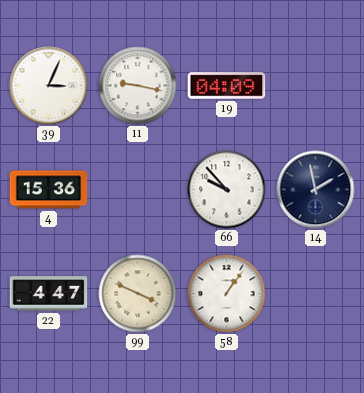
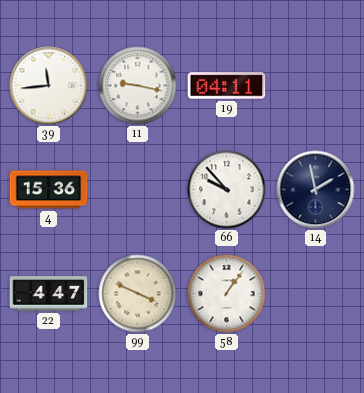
39: 3:04 -> 11:44
19: 04:09 -> 04:11
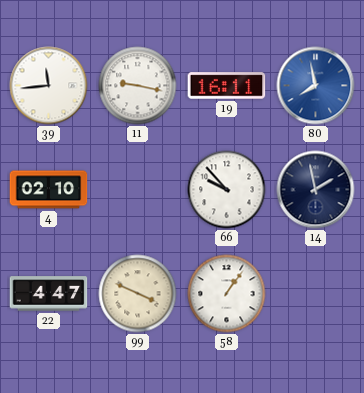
19: 04:11 -> 16:11
80: none -> 7:58
4: 15:36 -> 02:10
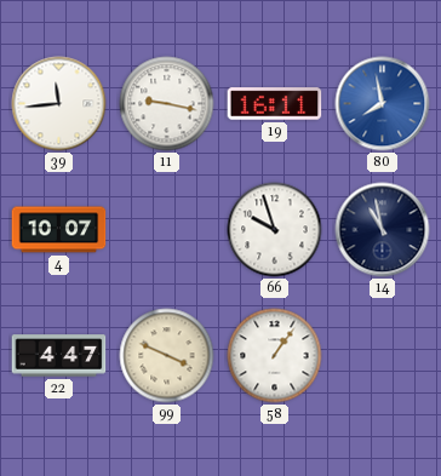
4: 02:10 -> 10:07
66: 9:53 -> 9:57
14: 1:58 -> 10:58
